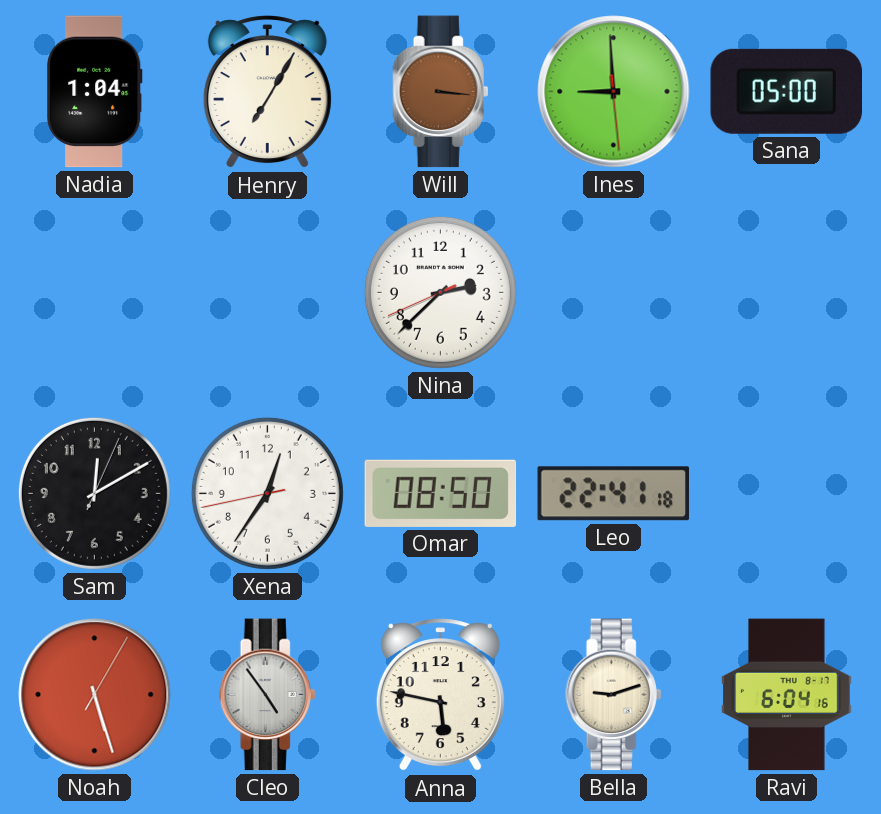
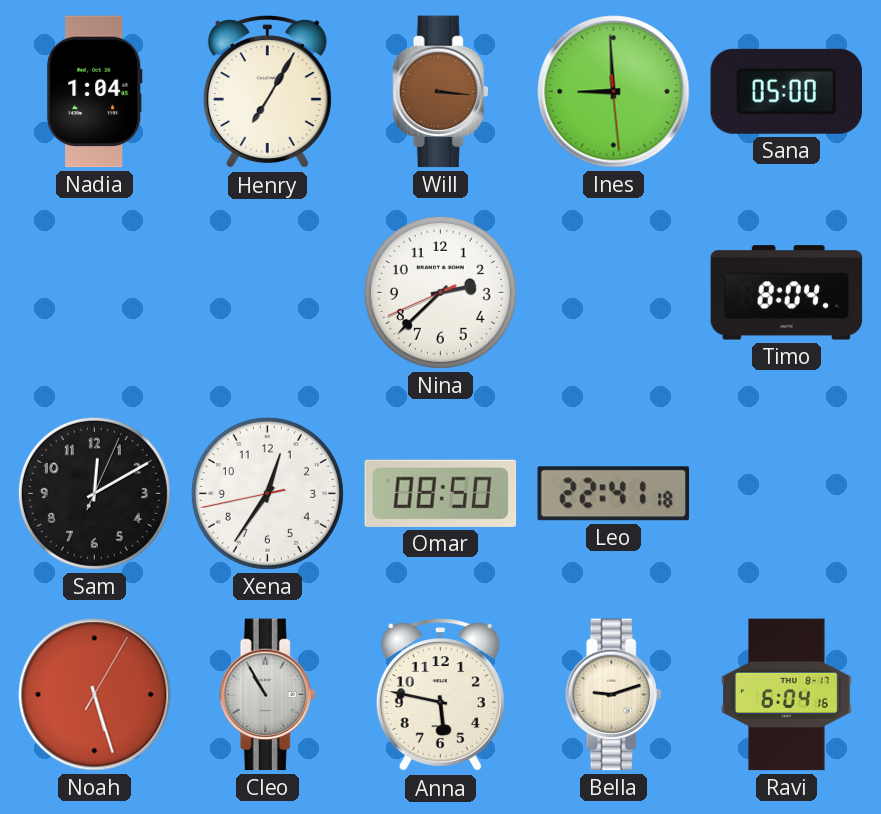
Timo: none -> 8:04
Cleo: 4:54 -> 10:55
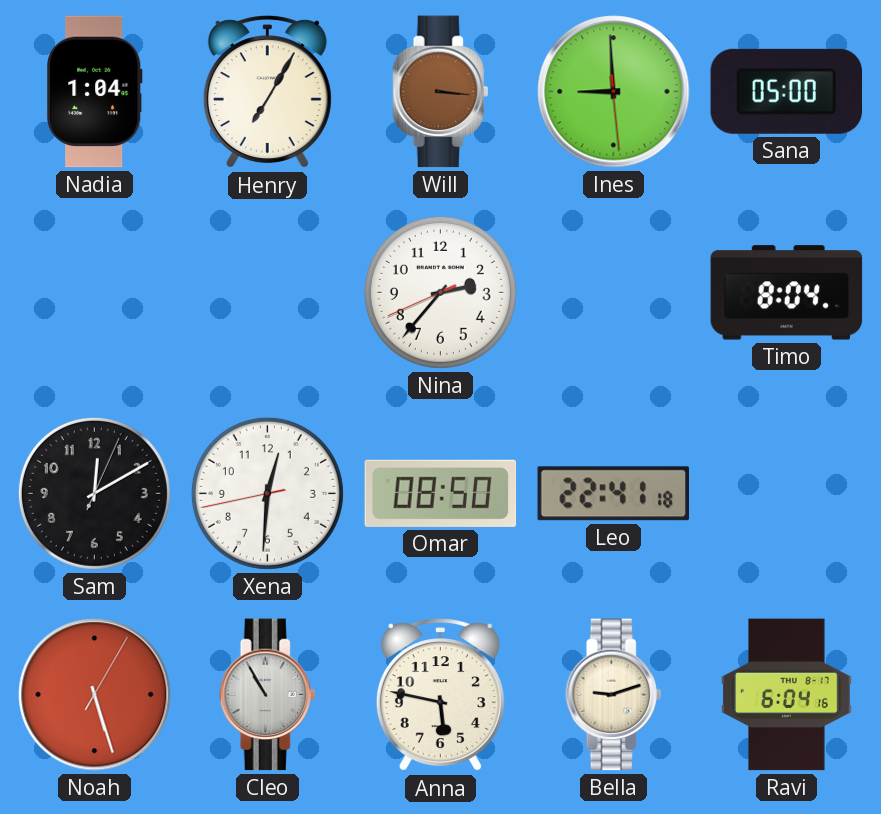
Nina: 2:37 -> 2:36
Xena: 12:35 -> 12:30
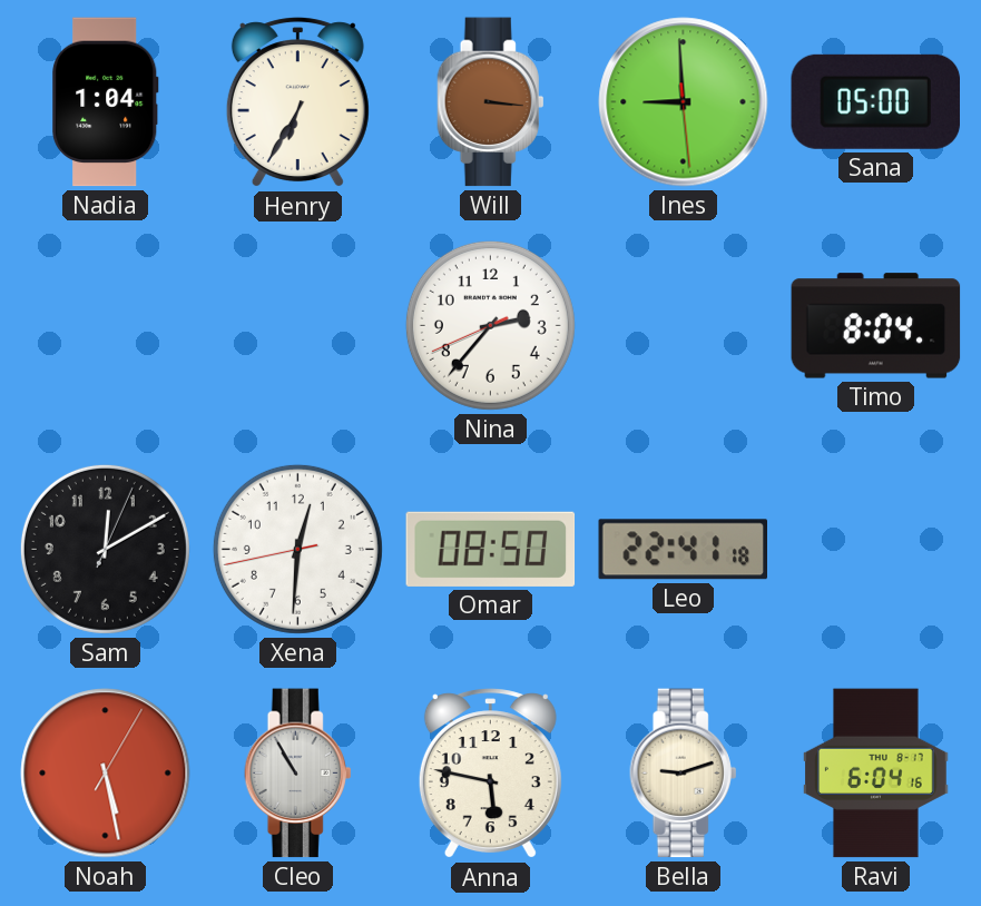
Henry: 7:05 -> 6:35
Noah: 5:27 -> 5:28
